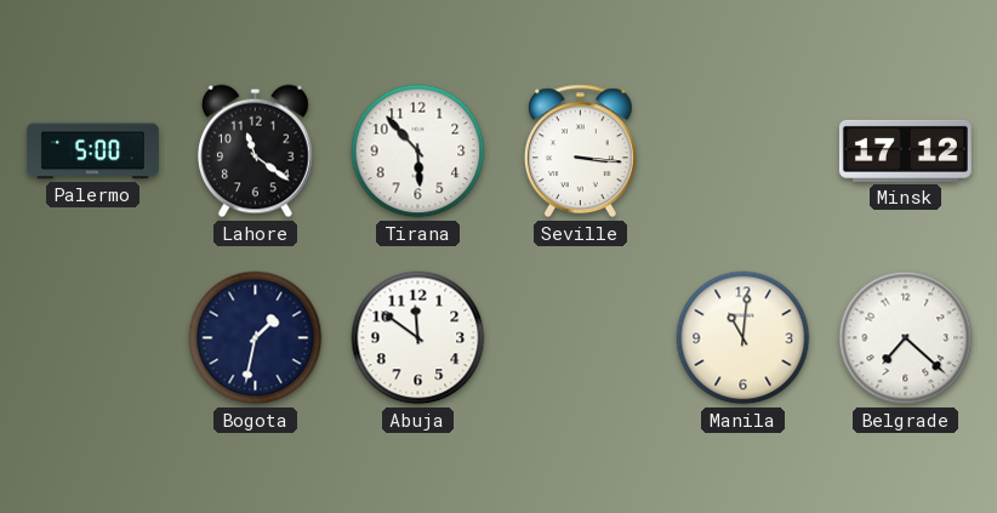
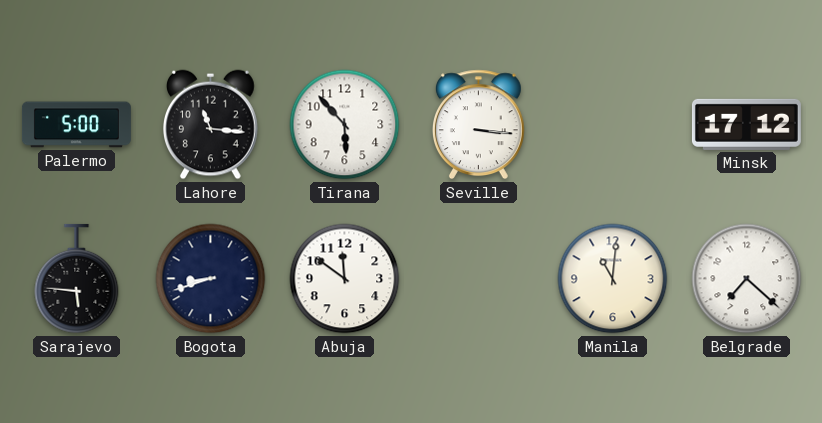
Lahore: 11:21 -> 11:16
Sarajevo: none -> 5:46
Bogota: 1:32 -> 8:42
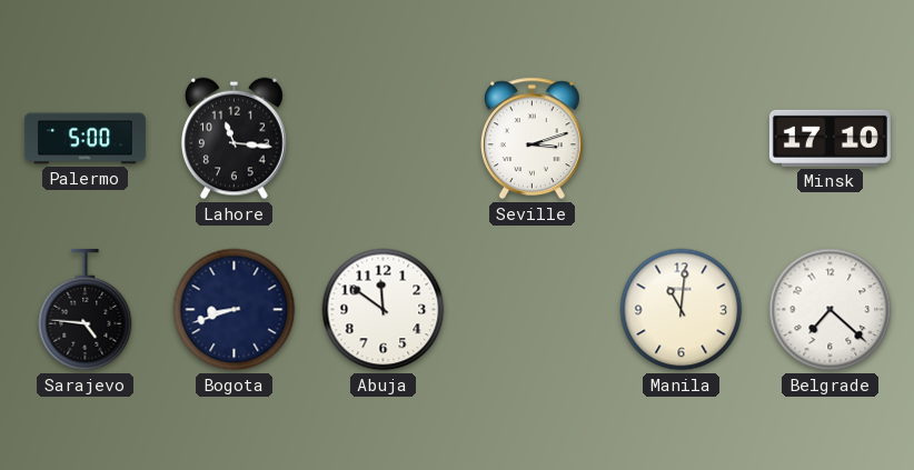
Tirana: 5:53 -> none
Seville: 3:16 -> 3:12
Minsk: 17:12 -> 17:10
Sarajevo: 5:46 -> 4:46
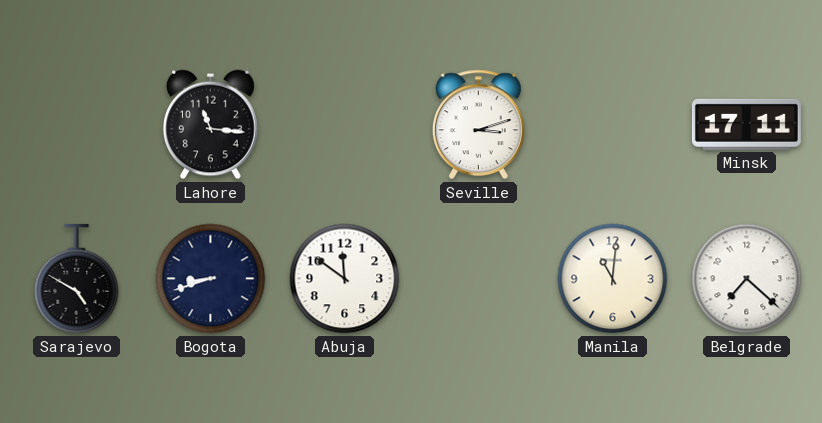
Palermo: 5:00 -> none
Minsk: 17:10 -> 17:11
Sarajevo: 4:46 -> 4:50
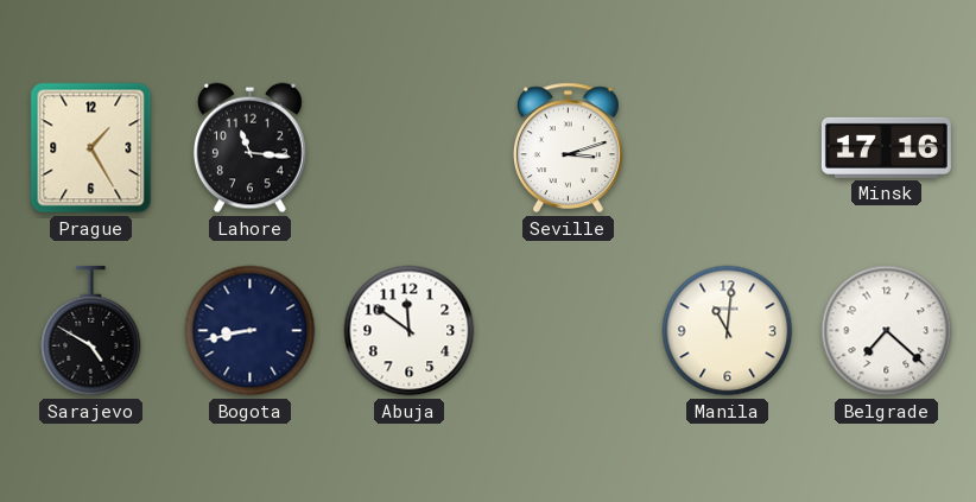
Prague: none -> 1:25
Minsk: 17:11 -> 17:16
Bogota: 8:42 -> 8:43
